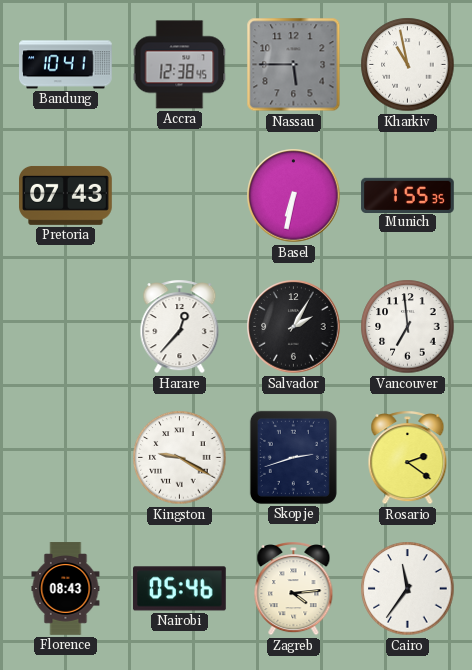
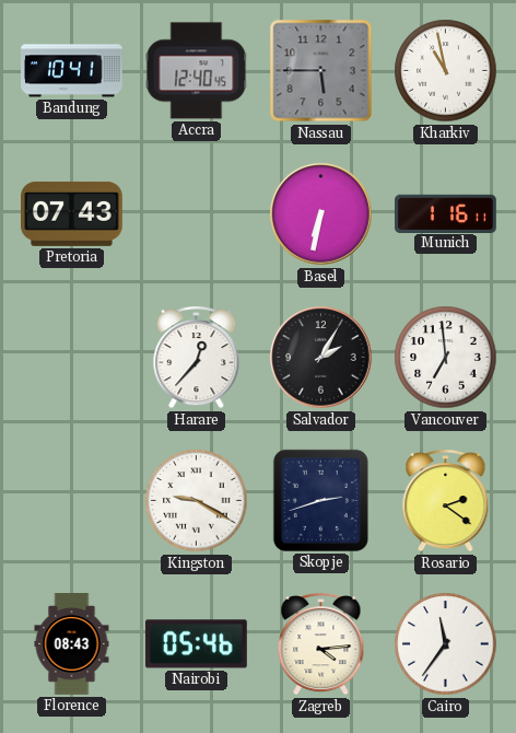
Accra: 12:38 -> 12:40
Munich: 1:55 -> 1:16
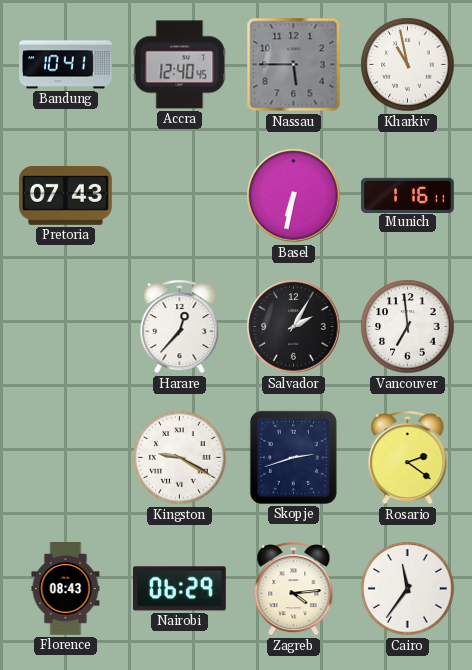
Nairobi: 05:46 -> 06:29
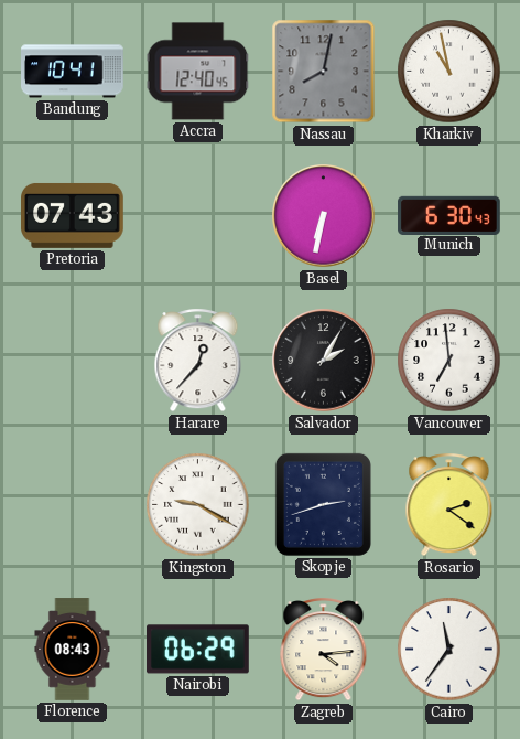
Nassau: 5:45 -> 8:02
Munich: 1:16 -> 6:30
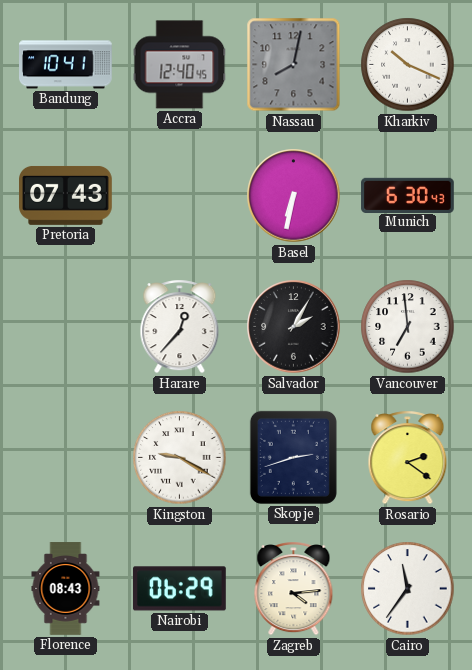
Kharkiv: 10:58 -> 10:19
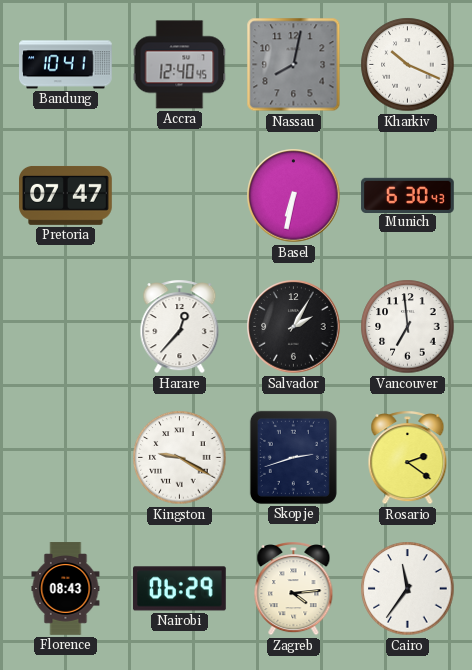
Pretoria: 07:43 -> 07:47
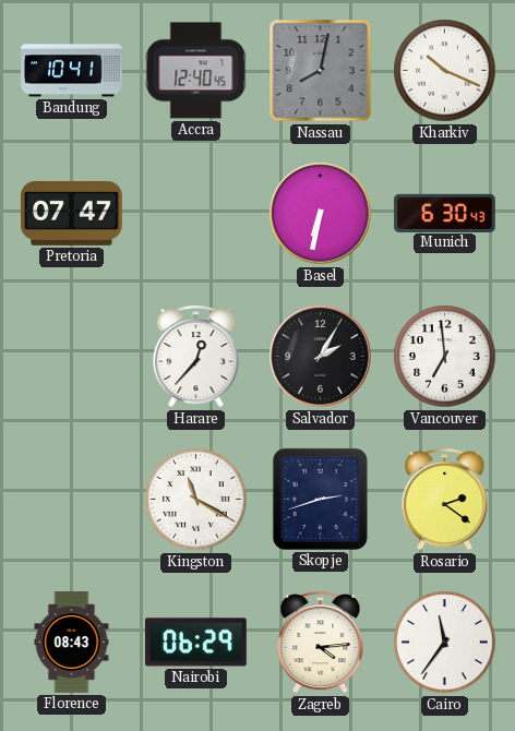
Kingston: 9:20 -> 11:20
